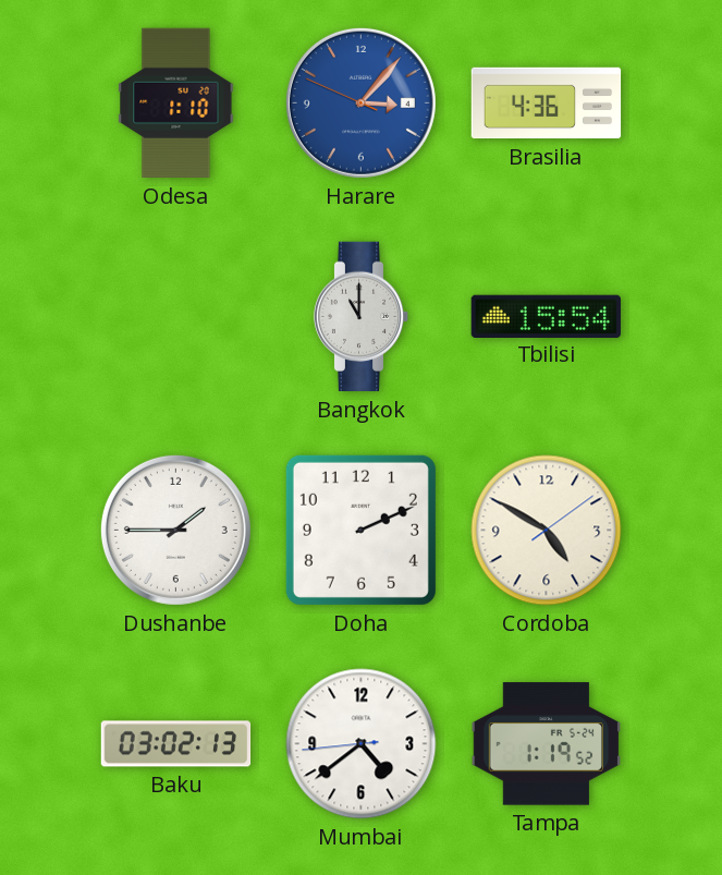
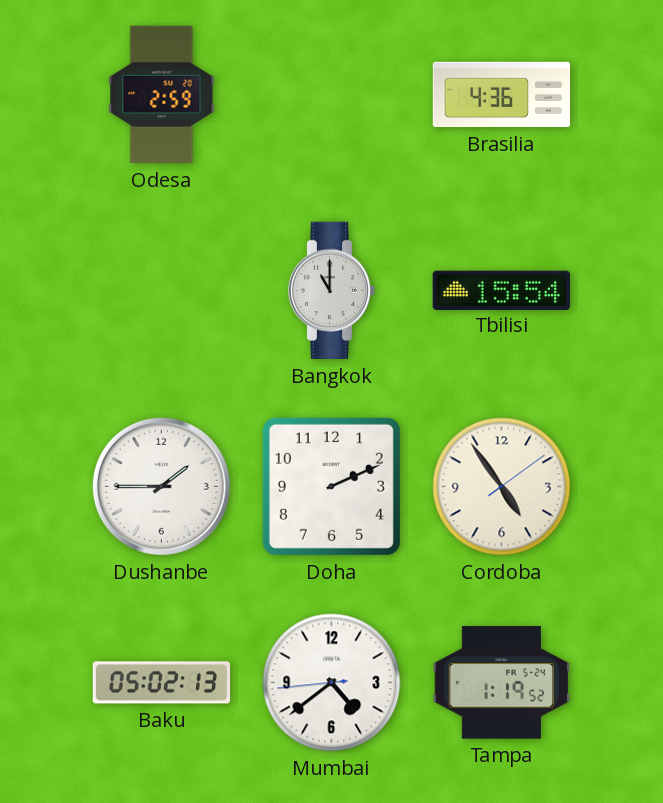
Odesa: 1:10 -> 2:59
Harare: 3:06 -> none
Cordoba: 4:50 -> 4:54
Baku: 03:02 -> 05:02
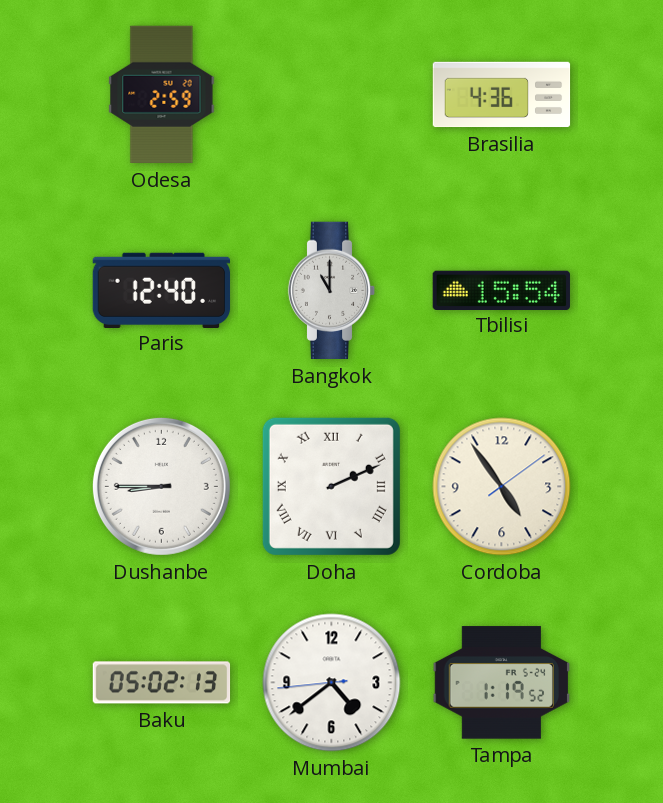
Paris: none -> 12:40
Dushanbe: 1:45 -> 8:45
Doha numerals: Arabic -> Roman
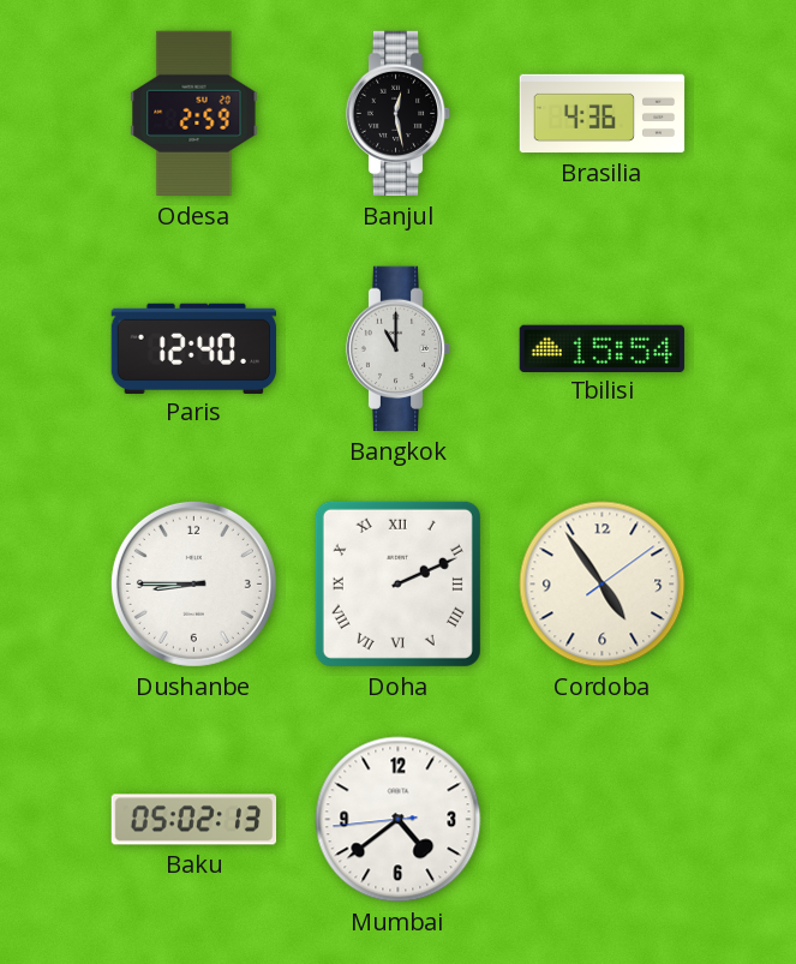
Banjul: none -> 12:28
Tampa: 1:19 -> none
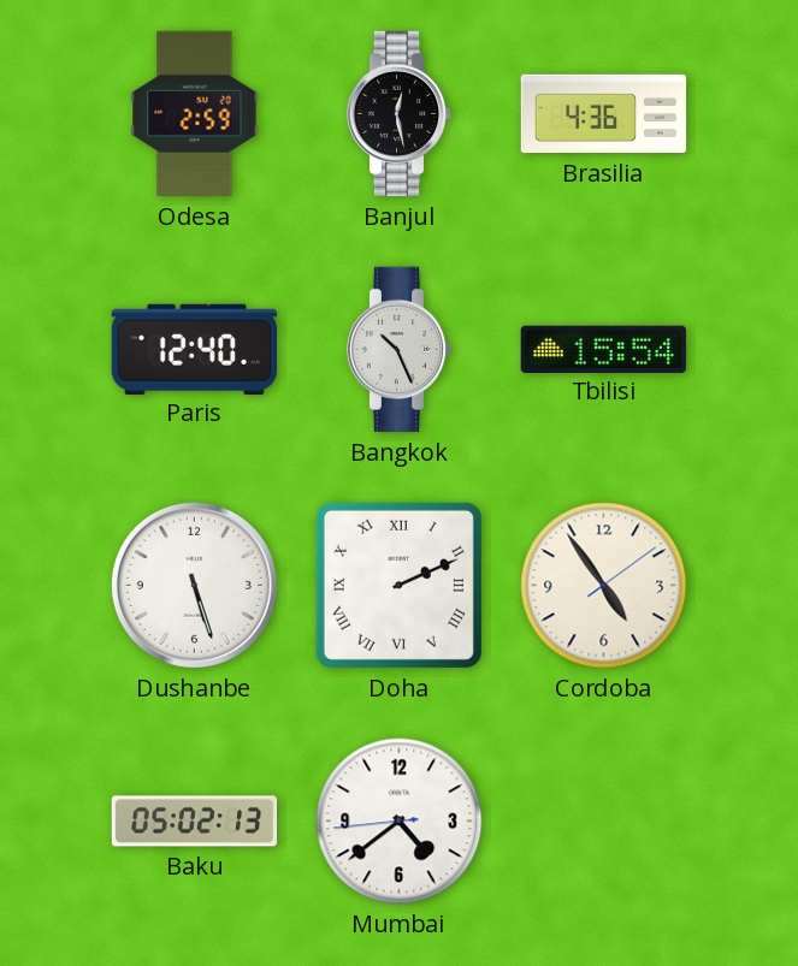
Bangkok: 11:00 -> 10:26
Dushanbe: 8:45 -> 5:27
